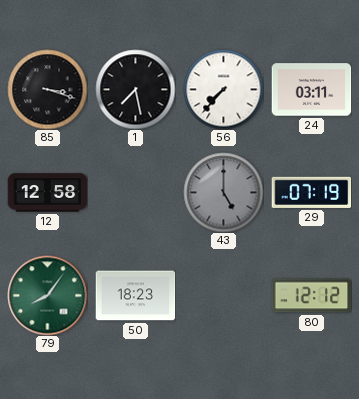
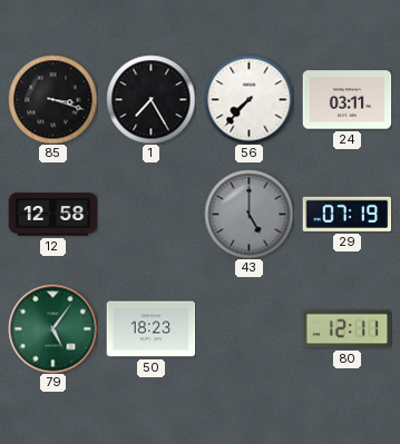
1: 7:28 -> 7:25
79: 8:06 -> 5:06
80: 12:12 -> 12:11
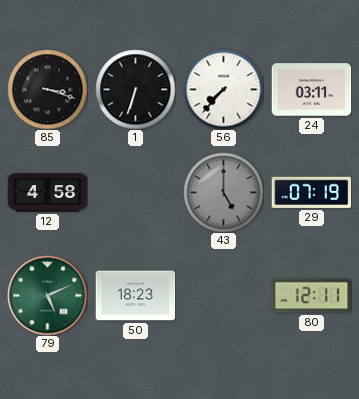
1: 7:25 -> 6:33
12: 12:58 -> 4:58
79: 5:06 -> 5:11
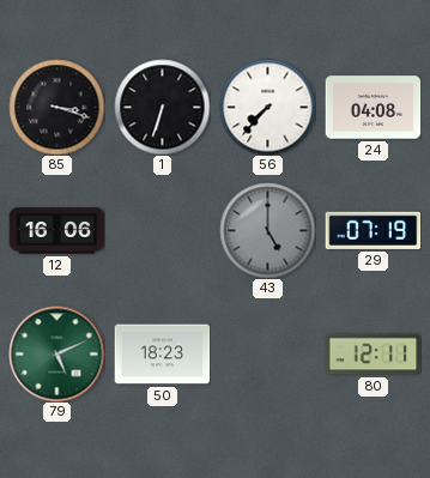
24: 03:11 -> 04:08
12: 4:58 -> 16:06
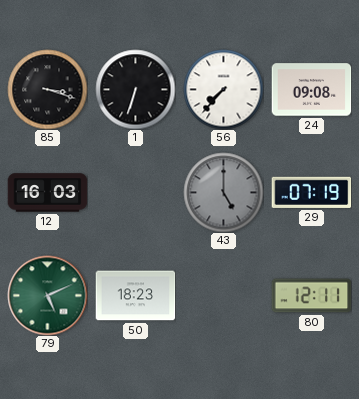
24: 04:08 -> 09:08
12: 16:06 -> 16:03
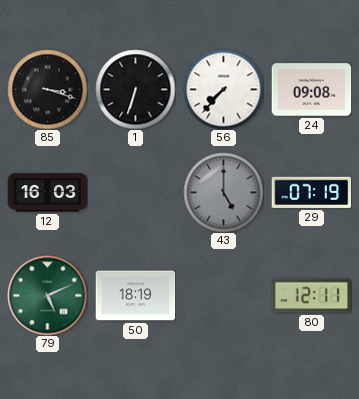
50: 18:23 -> 18:19
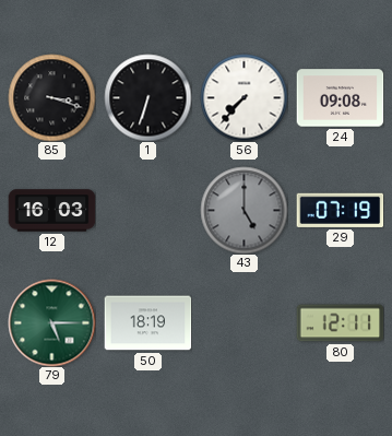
79: 5:11 -> 5:15
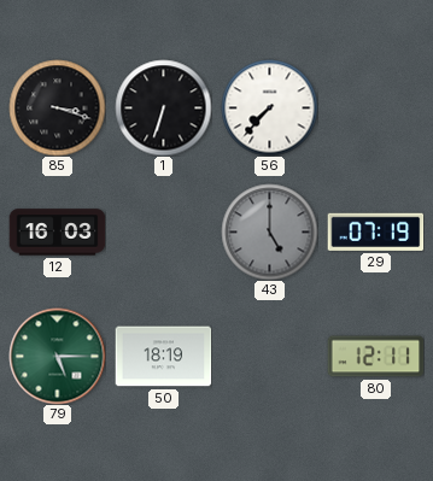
24: 09:08 -> none
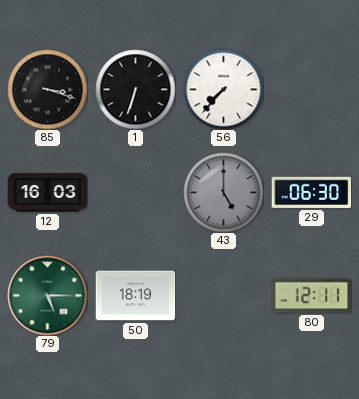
29: 07:19 -> 06:30
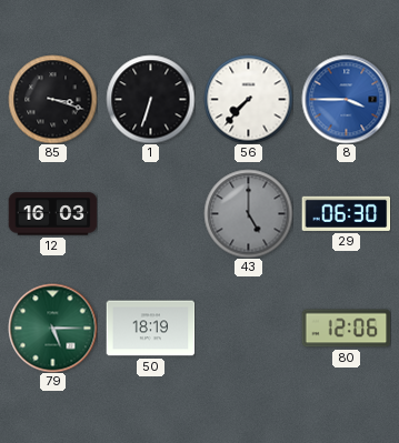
8: none -> 3:45
80: 12:11 -> 12:06
